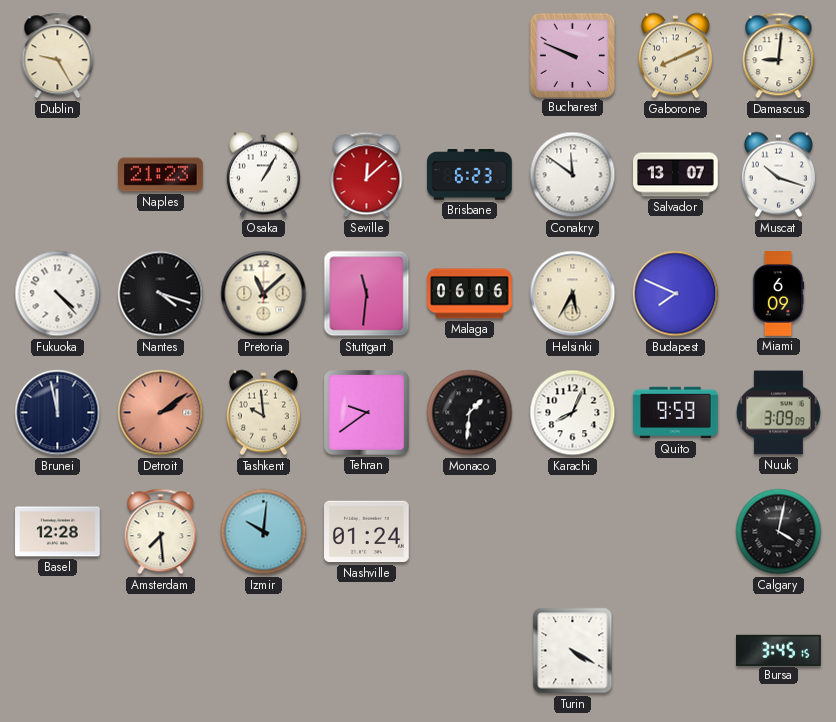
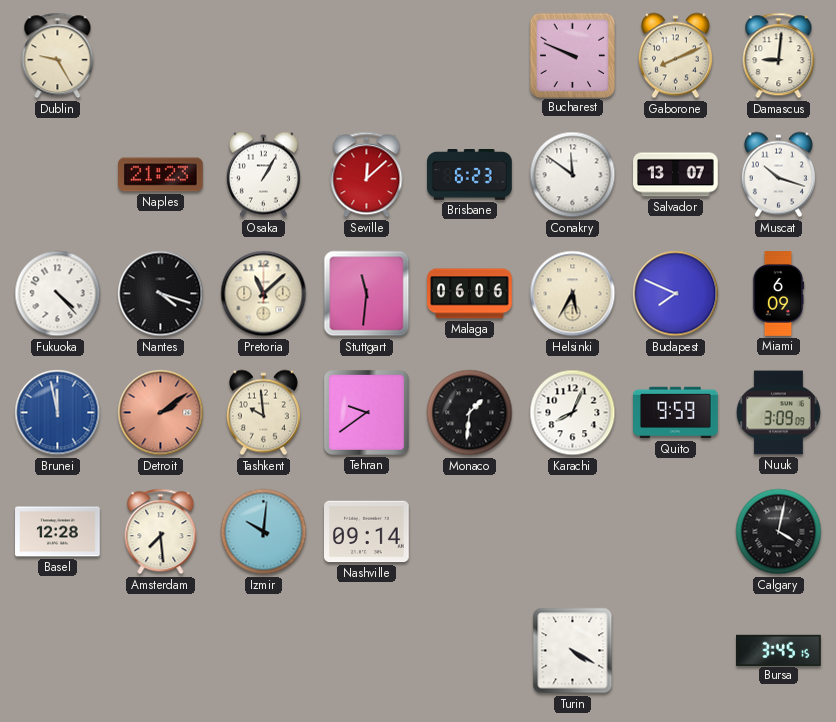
Brunei dial: navy -> blue
Nashville: 01:24 -> 09:14
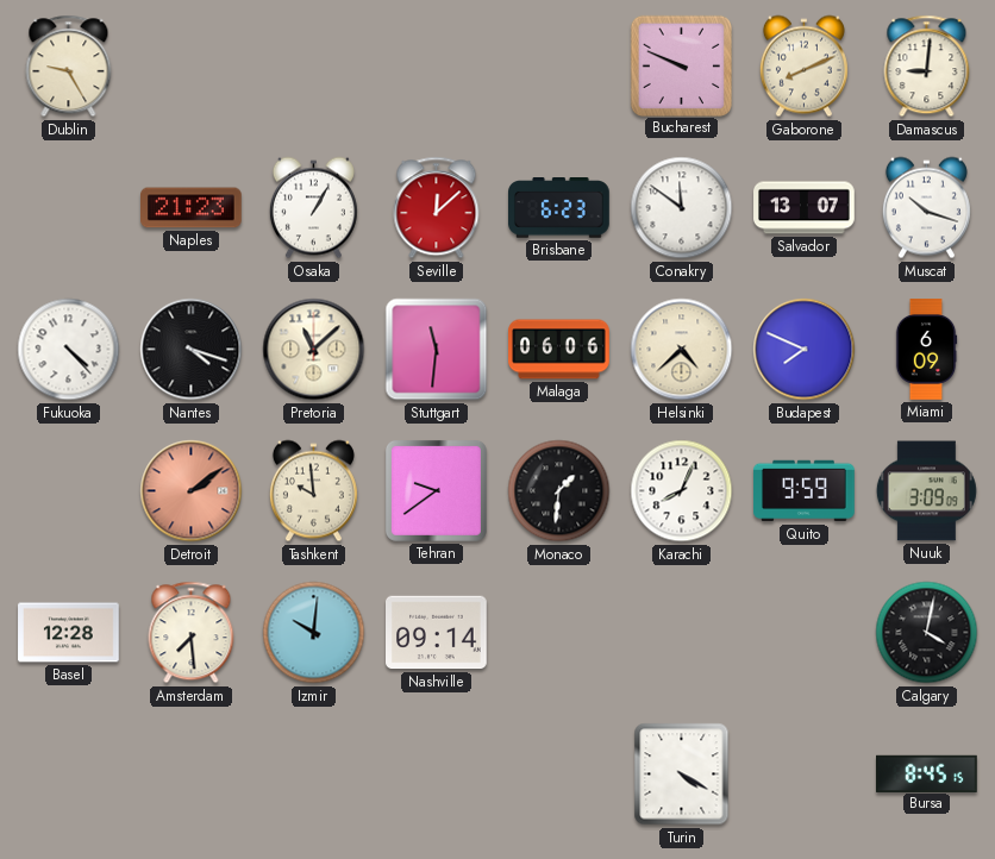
Helsinki: 5:35 -> 4:38
Brunei: 11:58 -> none
Bursa: 3:45 -> 8:45
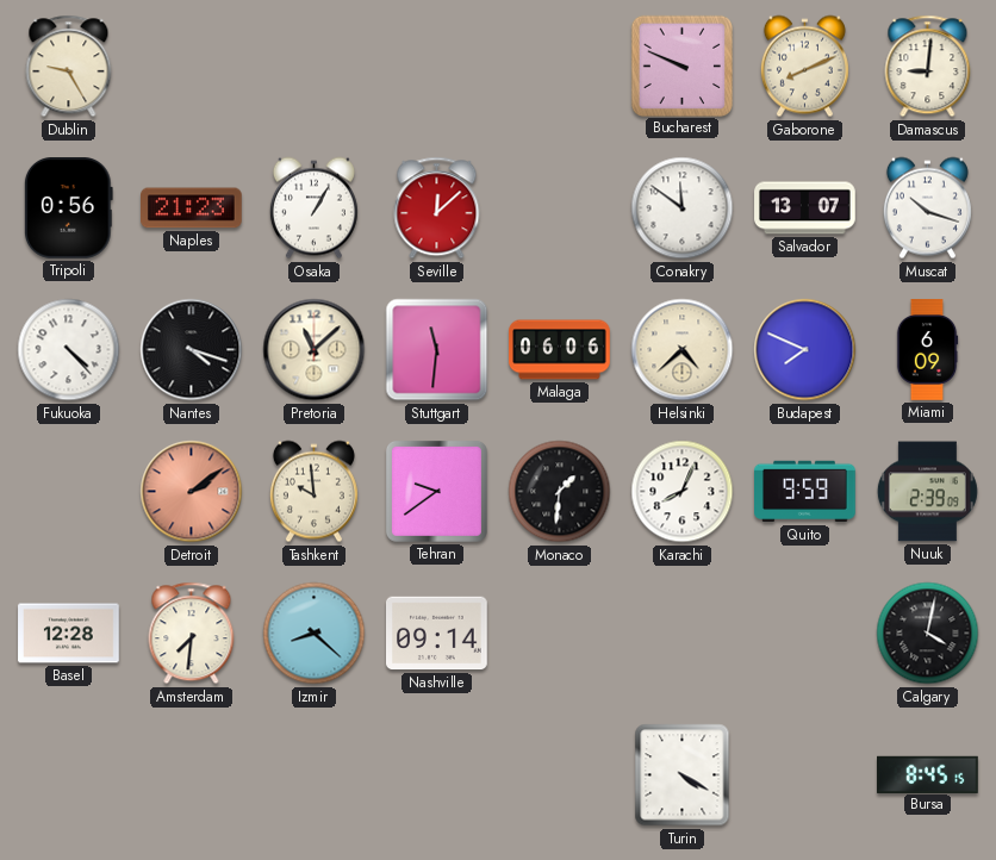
Tripoli: none -> 0:56
Brisbane: 6:23 -> none
Nuuk: 3:09 -> 2:39
Amsterdam: 7:29 -> 7:31
Izmir: 10:01 -> 8:22
